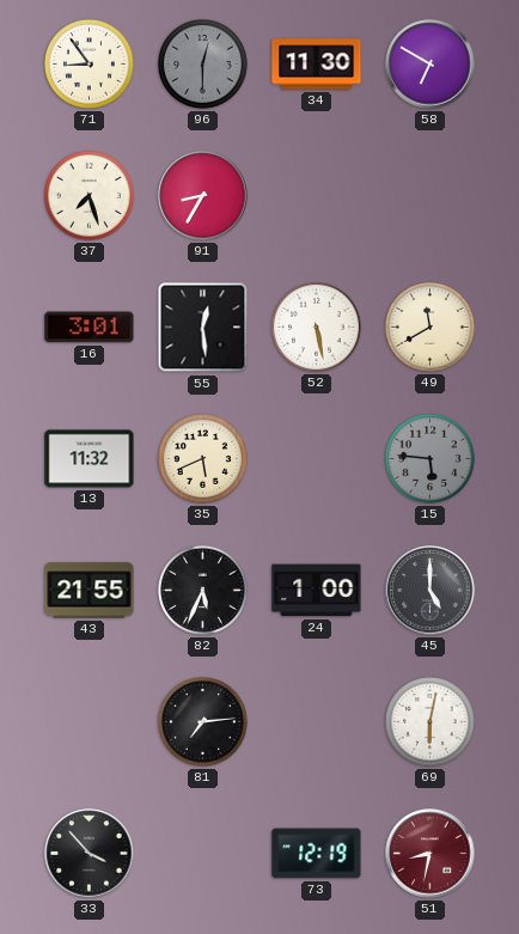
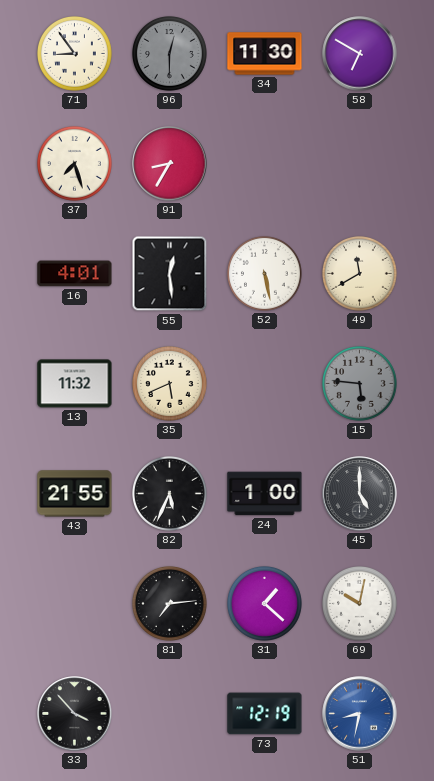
16: 3:01 -> 4:01
31: none -> 1:22
69: 6:02 -> 10:02
51 dial: burgundy -> blue
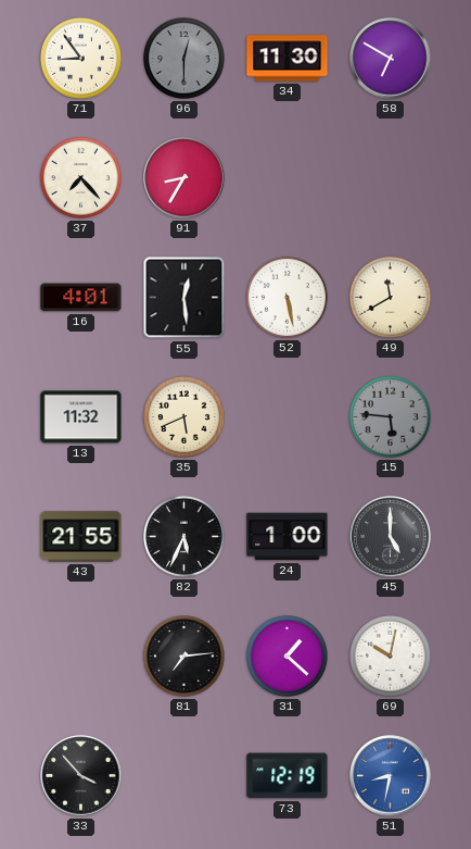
37: 7:27 -> 7:23
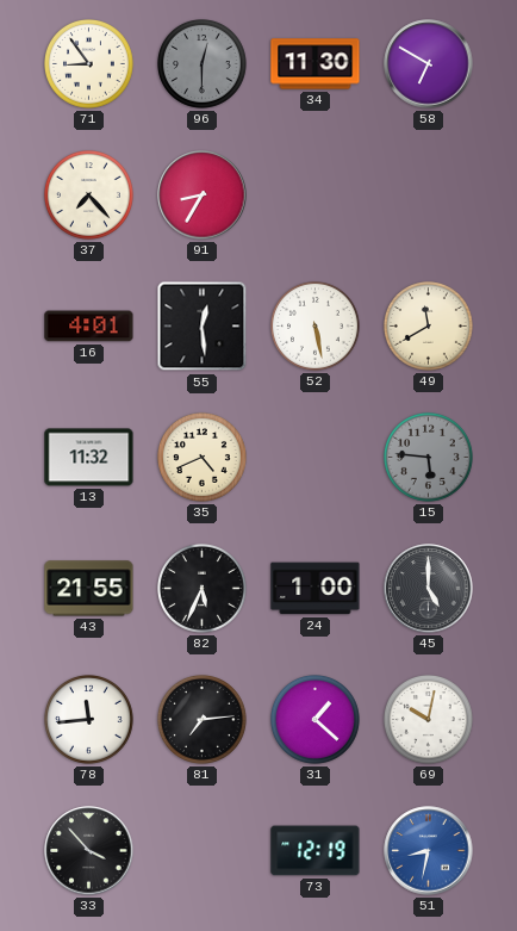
35: 5:41 -> 4:41
78: none -> 11:44
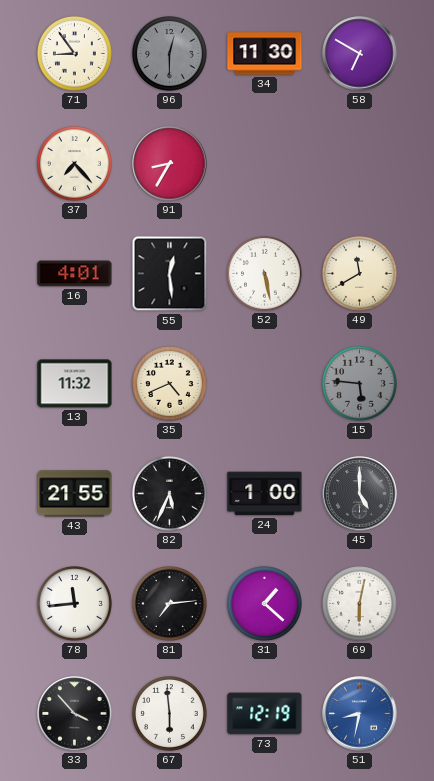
69: 10:02 -> 6:02
67: none -> 5:59
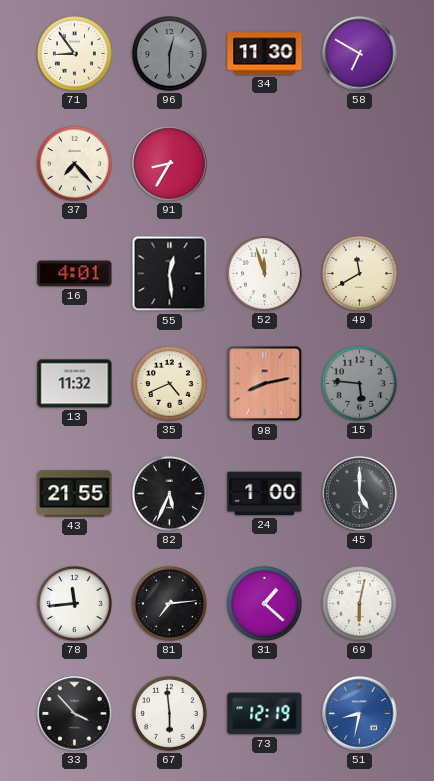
52: 5:28 -> 11:57
98: none -> 8:13
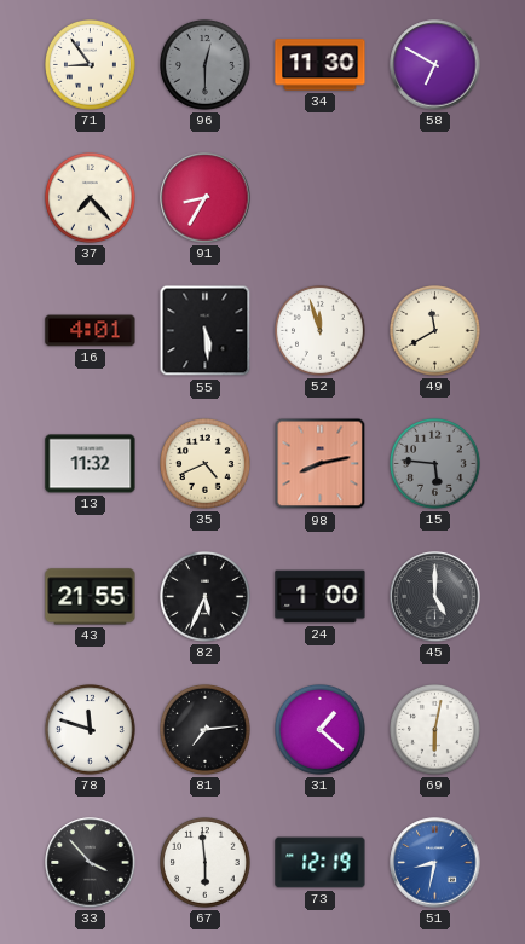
55: 12:29 -> 5:29
78: 11:44 -> 11:48
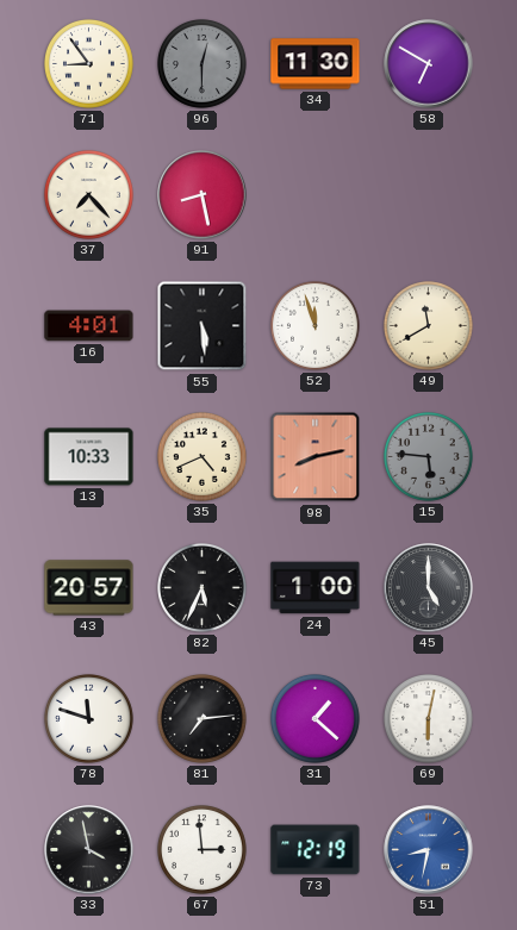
91: 8:35 -> 8:28
13: 11:32 -> 10:33
43: 21:55 -> 20:57
33: 3:53 -> 3:58
67: 5:59 -> 2:59
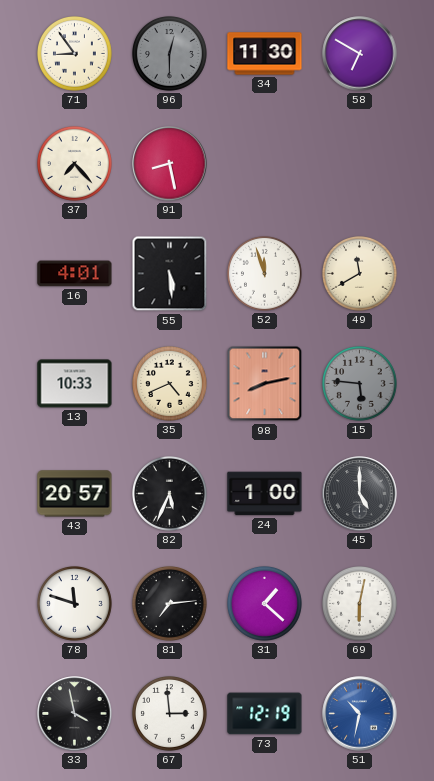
51: 8:32 -> 10:32
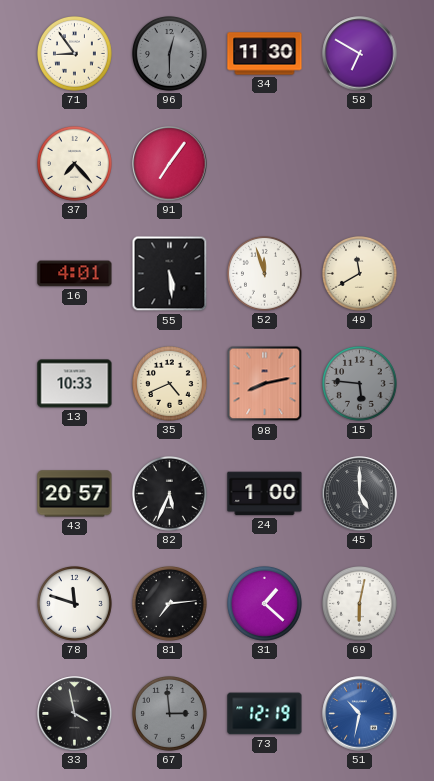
91: 8:28 -> 7:06
67 dial: white -> grey
